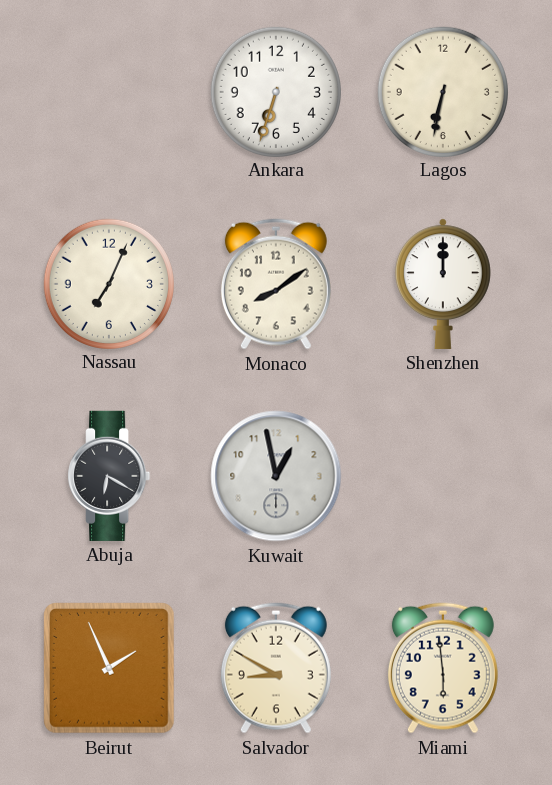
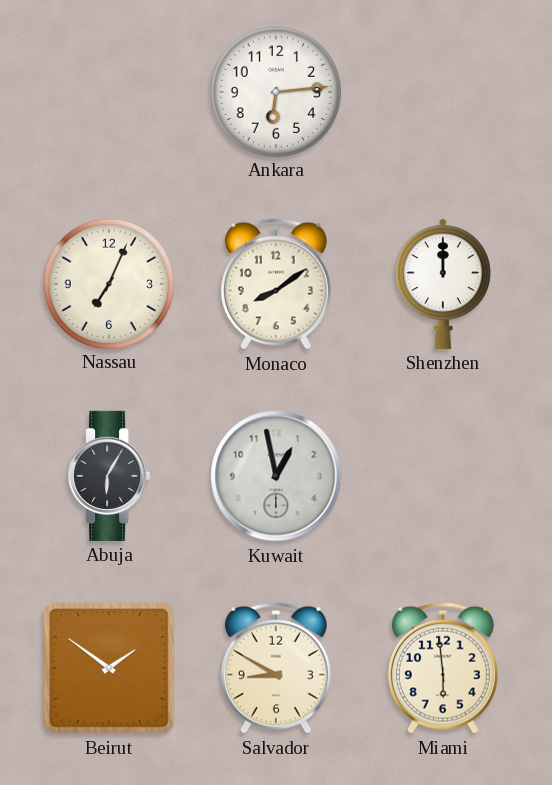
Ankara: 6:33 -> 6:14
Lagos: 6:32 -> none
Abuja: 6:20 -> 6:05
Beirut: 1:56 -> 1:51
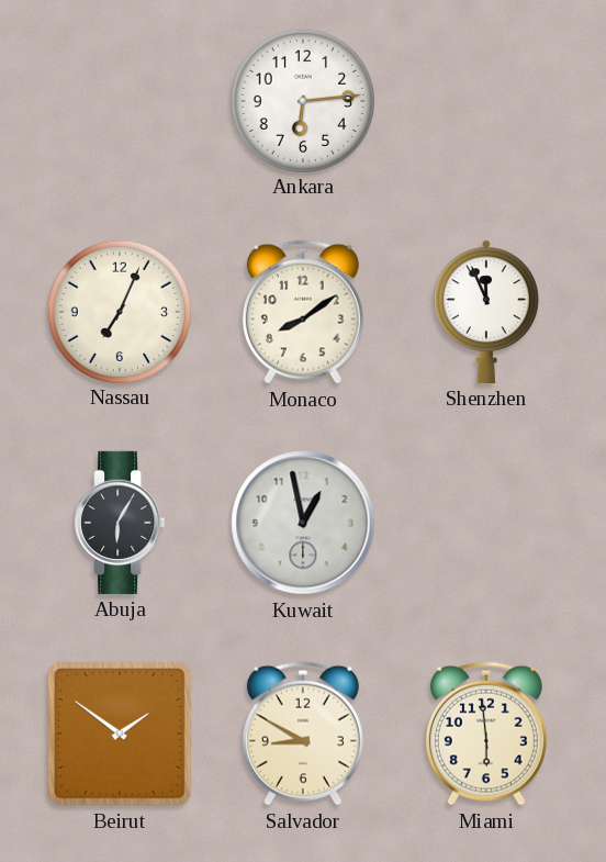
Shenzhen: 12:00 -> 11:56
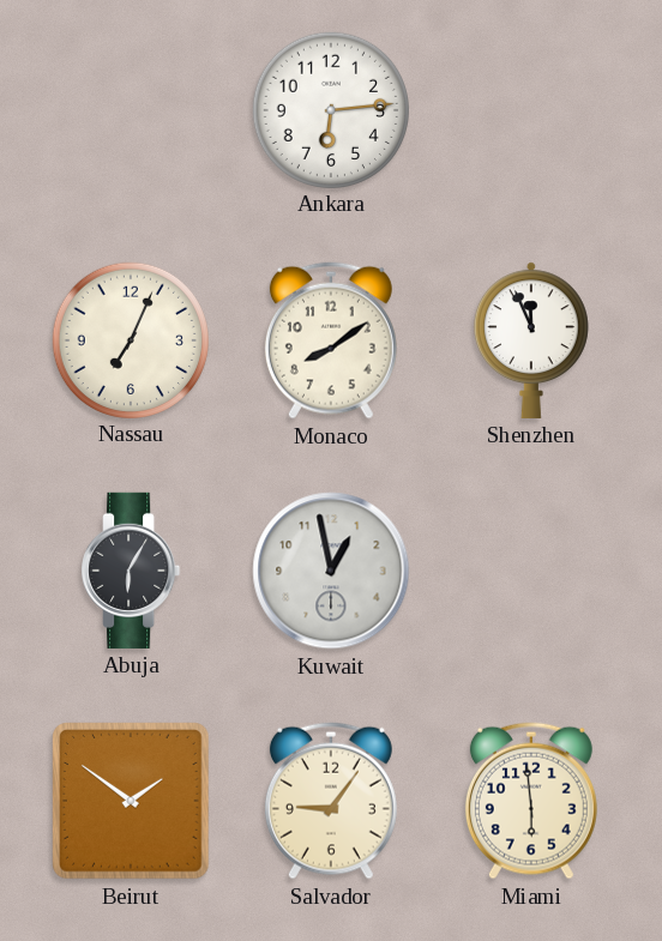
Salvador: 8:50 -> 9:06
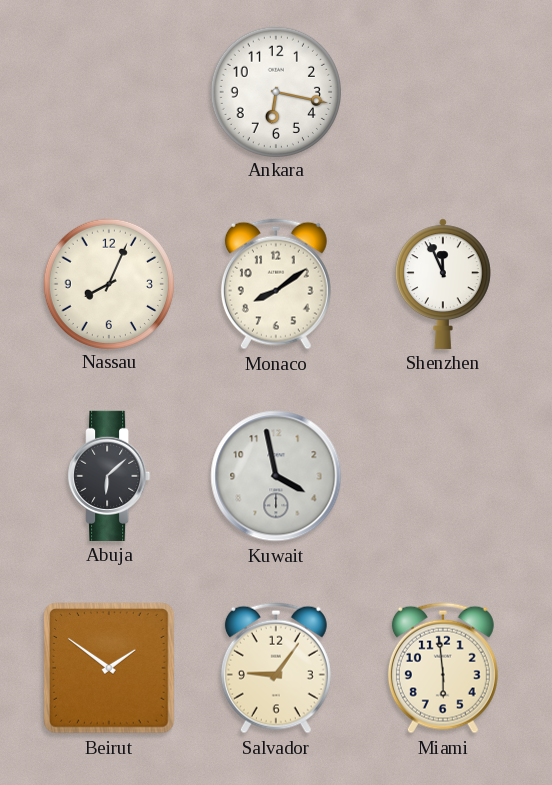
Ankara: 6:14 -> 6:17
Nassau: 7:04 -> 8:04
Abuja: 6:05 -> 6:08
Kuwait: 12:58 -> 3:58
